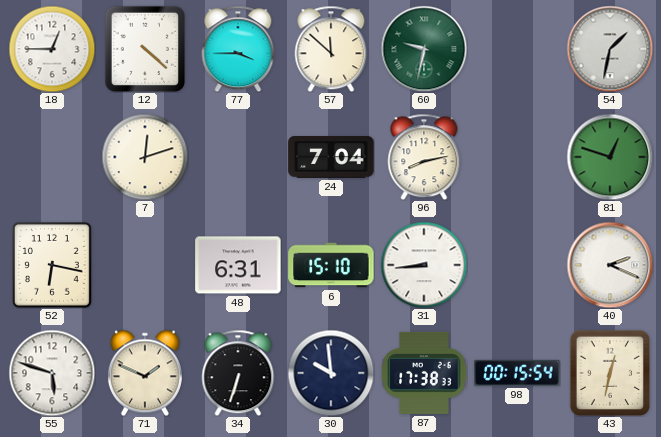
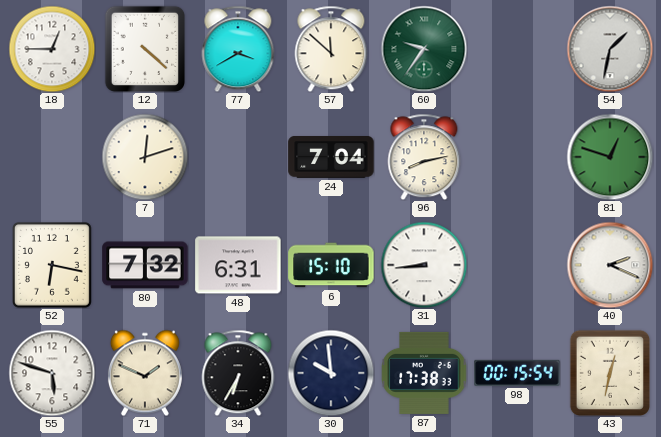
77: 3:45 -> 3:40
60: 9:32 -> 9:36
80: none -> 7:32
34: 6:33 -> 6:35
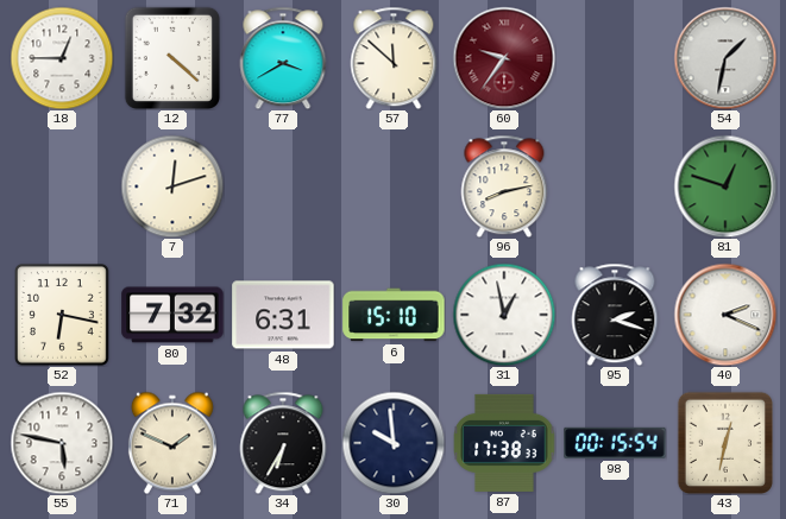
60 dial: green -> burgundy
24: 7:04 -> none
31: 8:44 -> 12:58
95: none -> 2:18
55: 5:48 -> 5:47
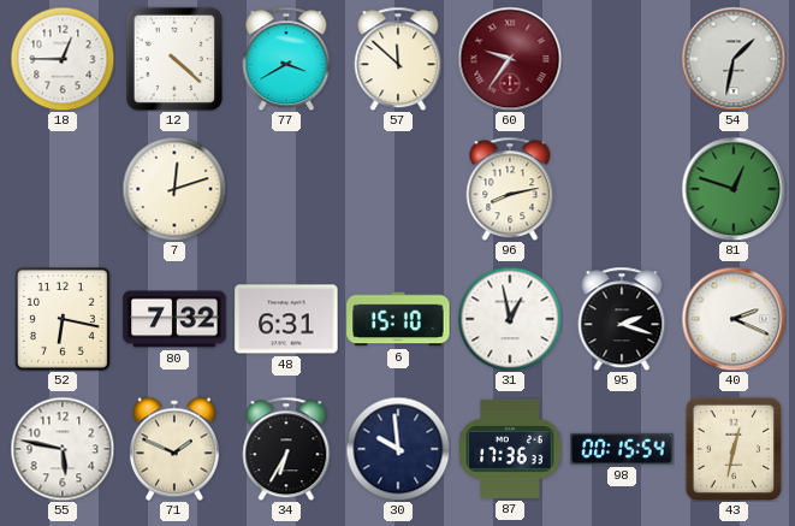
87: 17:38 -> 17:36
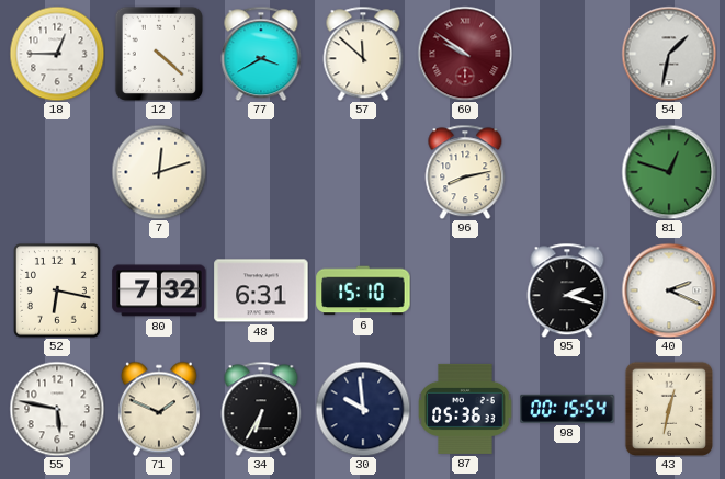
60: 9:36 -> 9:51
31: 12:58 -> none
87: 17:36 -> 05:36
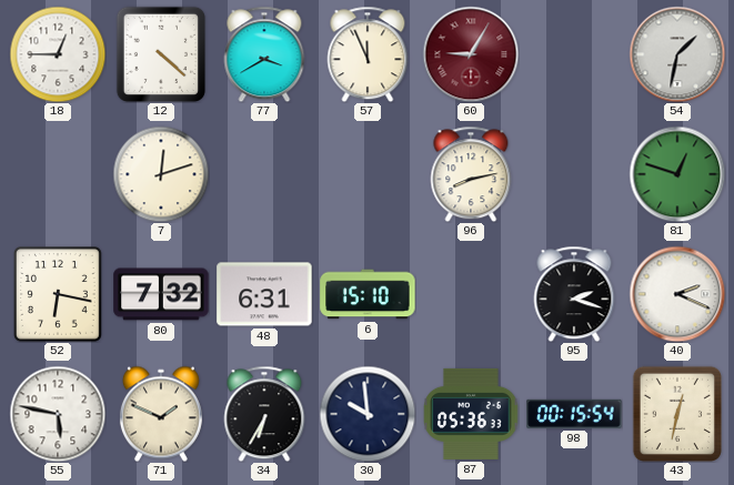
57: 11:52 -> 11:56
60: 9:51 -> 9:05
